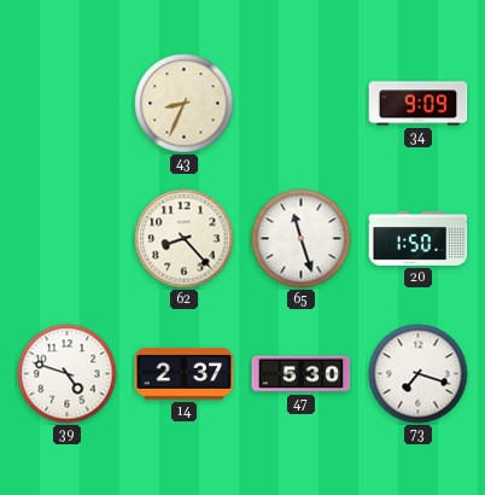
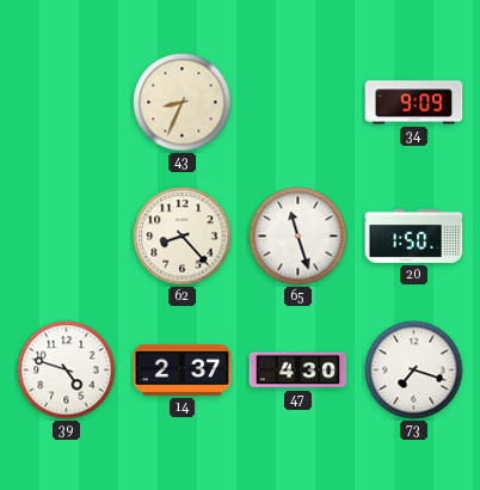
47: 5:30 -> 4:30
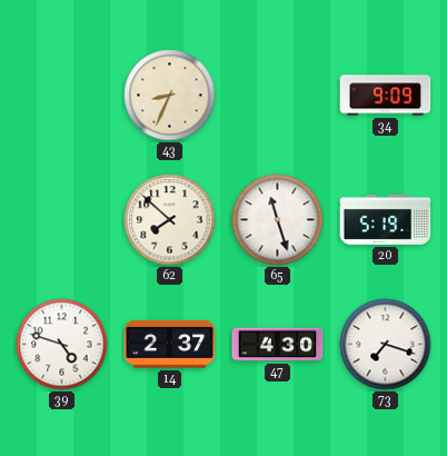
62: 8:23 -> 7:52
20: 1:50 -> 5:19
